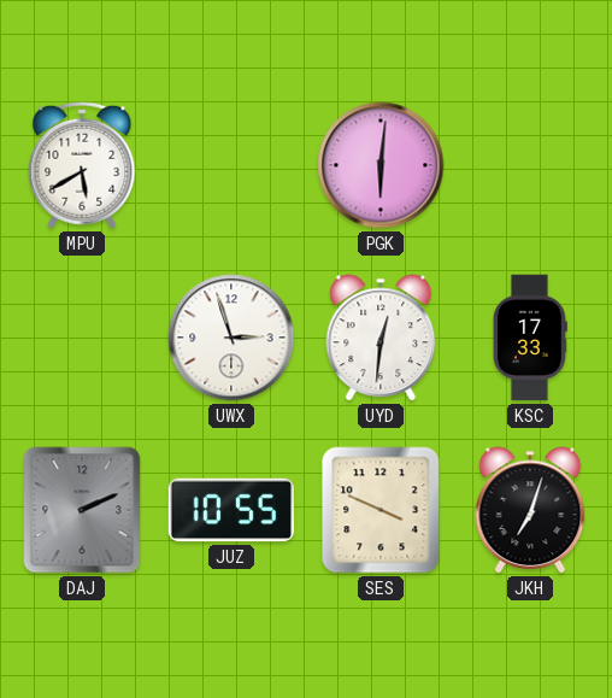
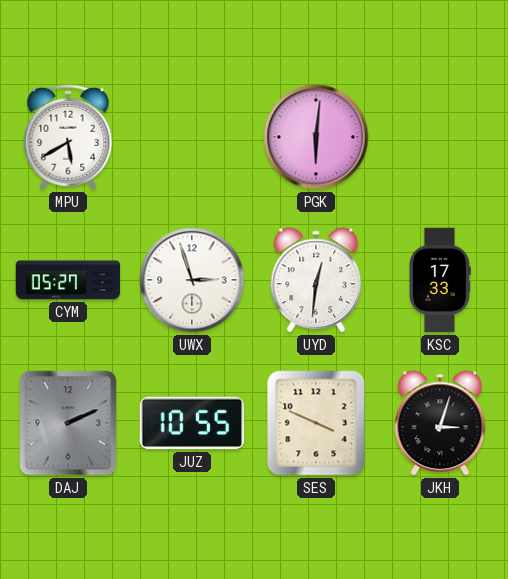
CYM: none -> 05:27
JKH: 7:03 -> 3:03
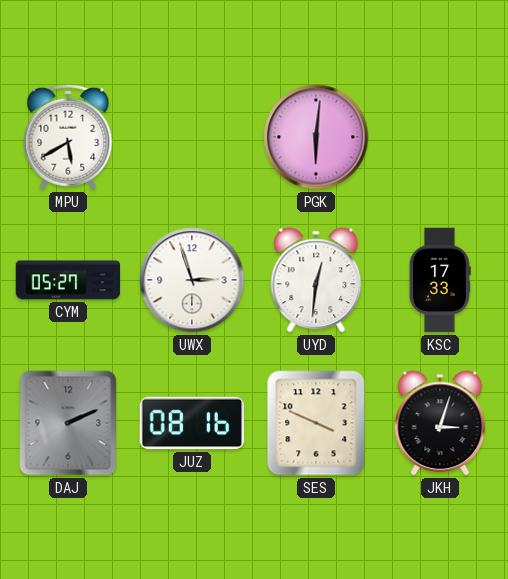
JUZ: 10:55 -> 08:16
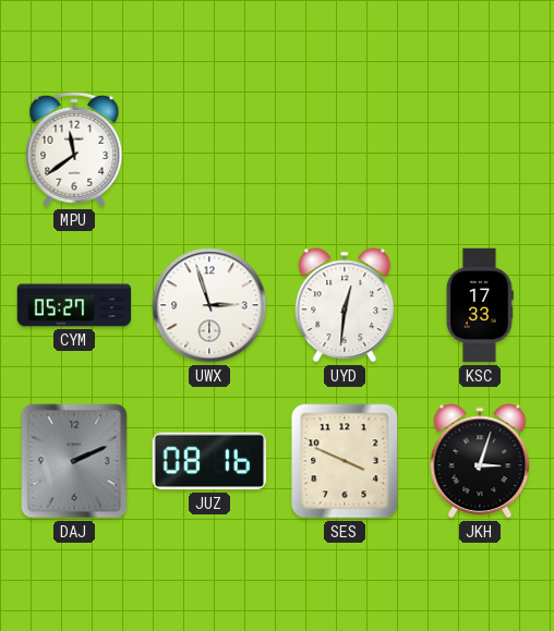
MPU: 5:40 -> 11:39
PGK: 6:01 -> none
